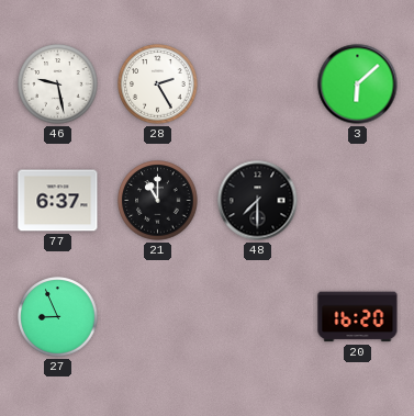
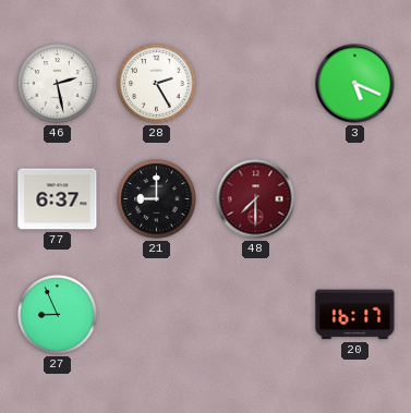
46: 9:28 -> 2:28
3: 6:08 -> 5:19
21: 11:00 -> 9:00
48 dial: black -> burgundy
20: 16:20 -> 16:17
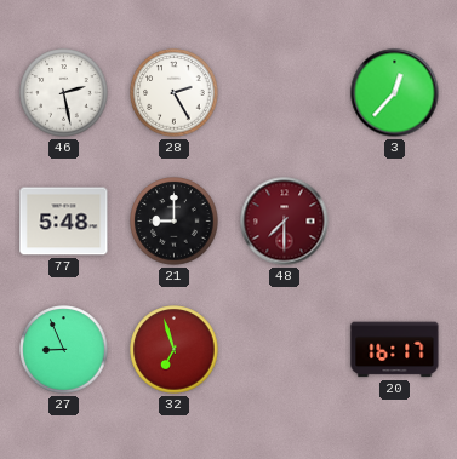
3: 5:19 -> 12:37
77: 6:37 -> 5:48
32: none -> 6:57
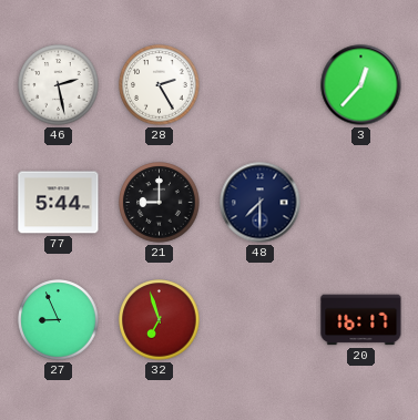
77: 5:48 -> 5:44
48 dial: burgundy -> navy
